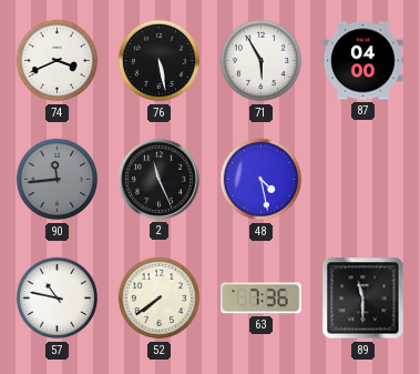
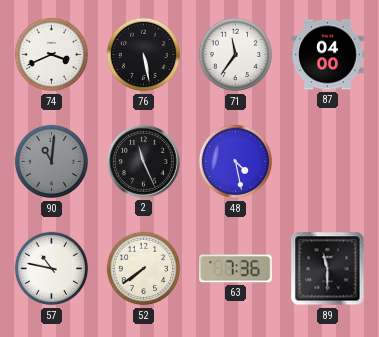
71: 5:55 -> 11:36
90: 11:44 -> 11:01
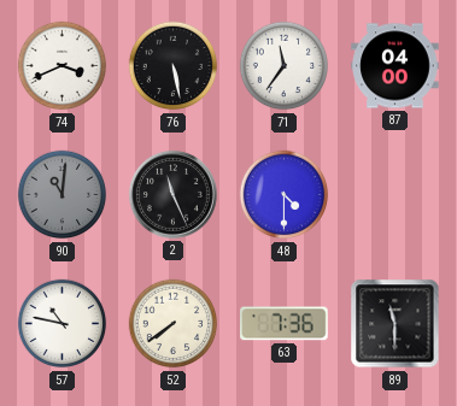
48: 4:28 -> 4:30
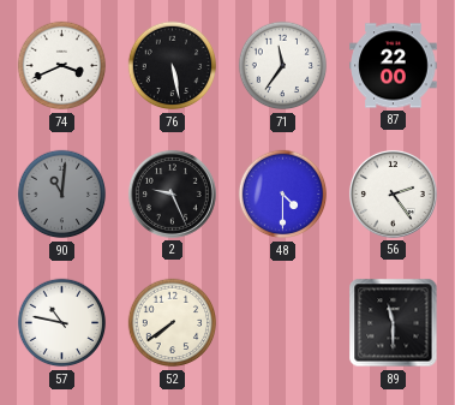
87: 04:00 -> 22:00
2: 11:26 -> 9:26
56: none -> 2:24
63: 7:36 -> none
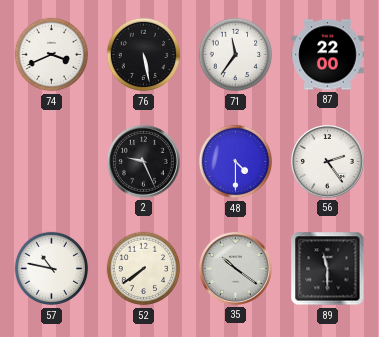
90: 11:01 -> none
35: none -> 10:21
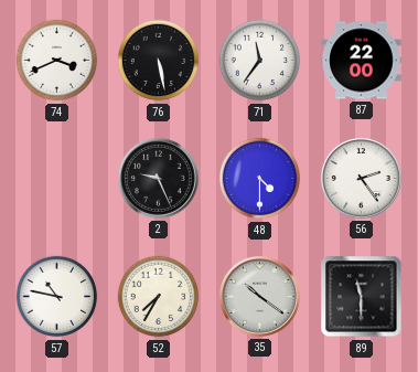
52: 7:39 -> 7:35
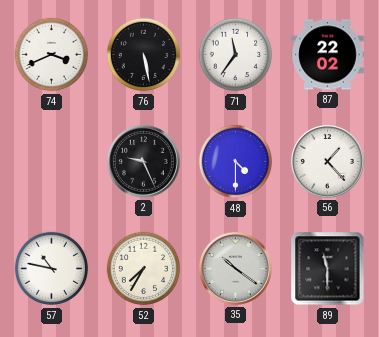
87: 22:00 -> 22:02
56: 2:24 -> 1:23
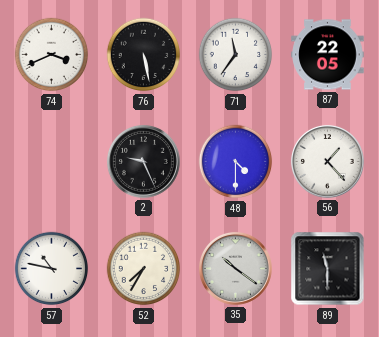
87: 22:02 -> 22:05
